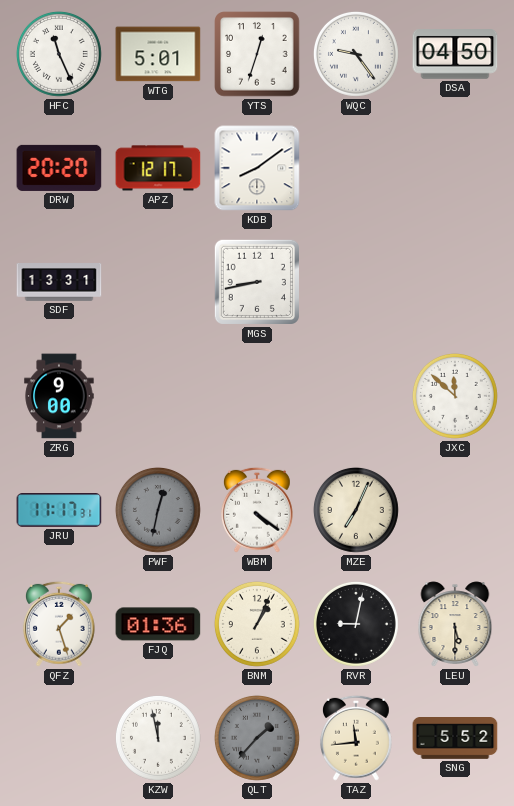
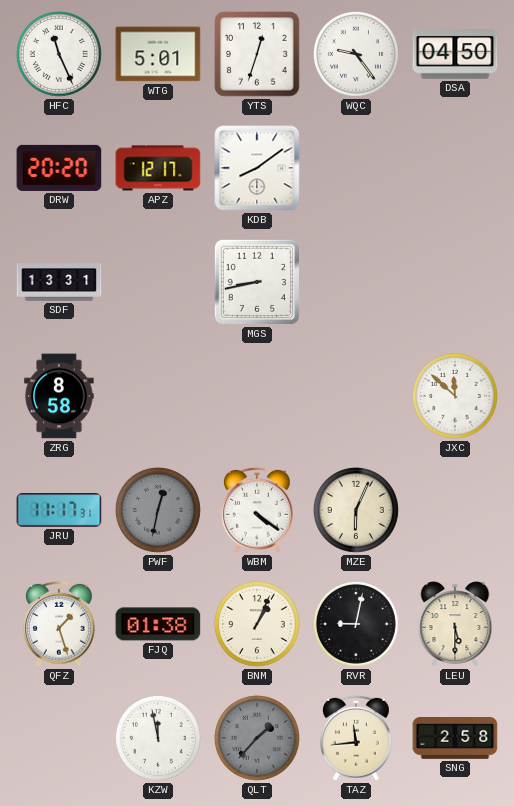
ZRG: 9:00 -> 8:58
MZE: 7:04 -> 6:04
FJQ: 01:36 -> 01:38
SNG: 5:52 -> 2:58
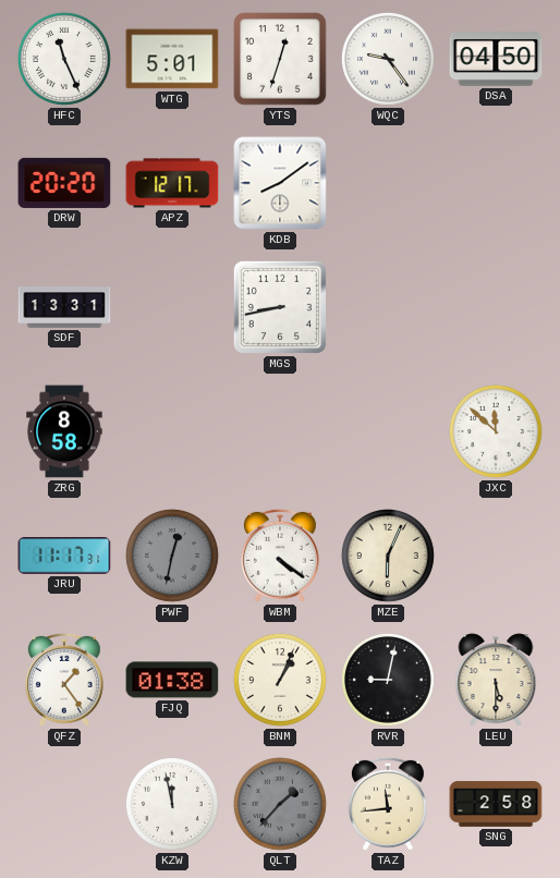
QFZ: 1:27 -> 1:24
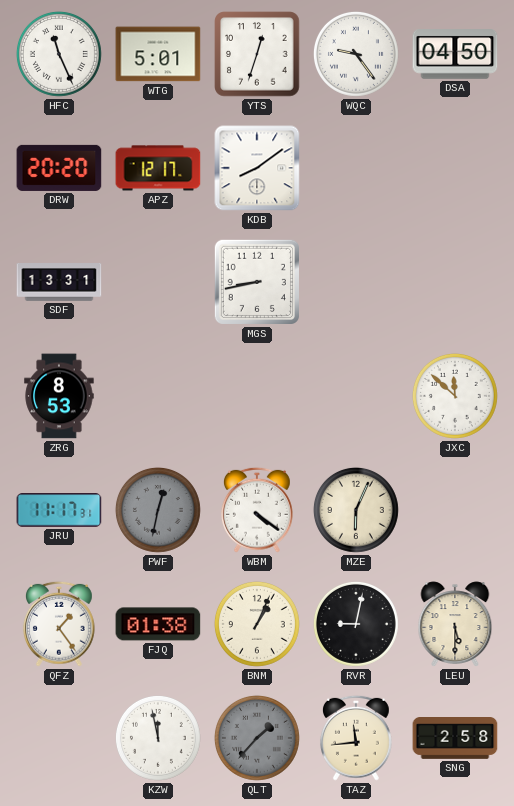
ZRG: 8:58 -> 8:53
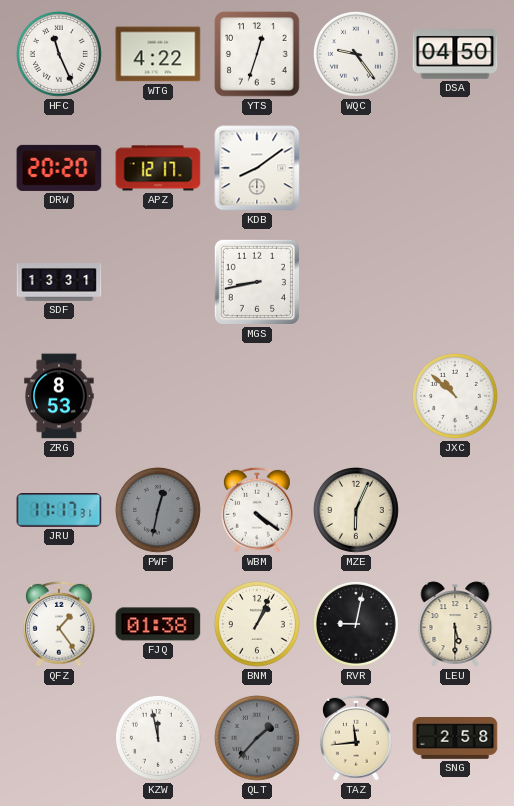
WTG: 5:01 -> 4:22
JXC: 11:52 -> 10:52
